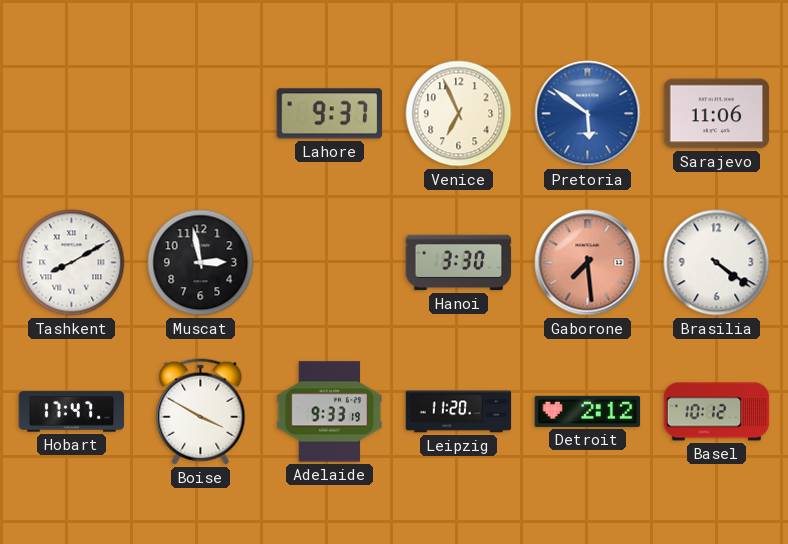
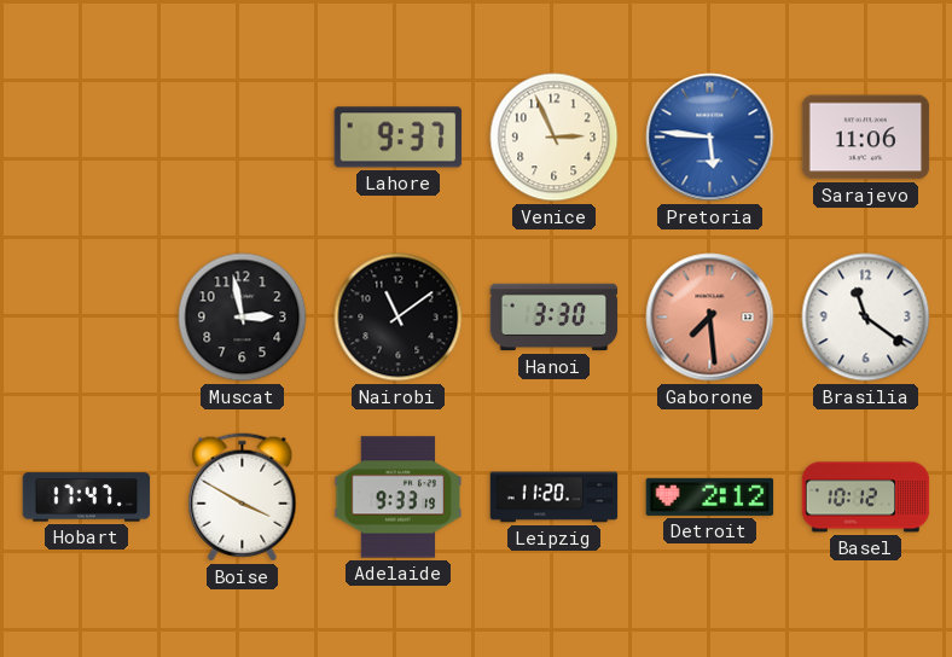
Venice: 6:56 -> 2:56
Pretoria: 5:51 -> 5:46
Tashkent: 8:10 -> none
Nairobi: none -> 11:09
Brasilia: 4:21 -> 11:21
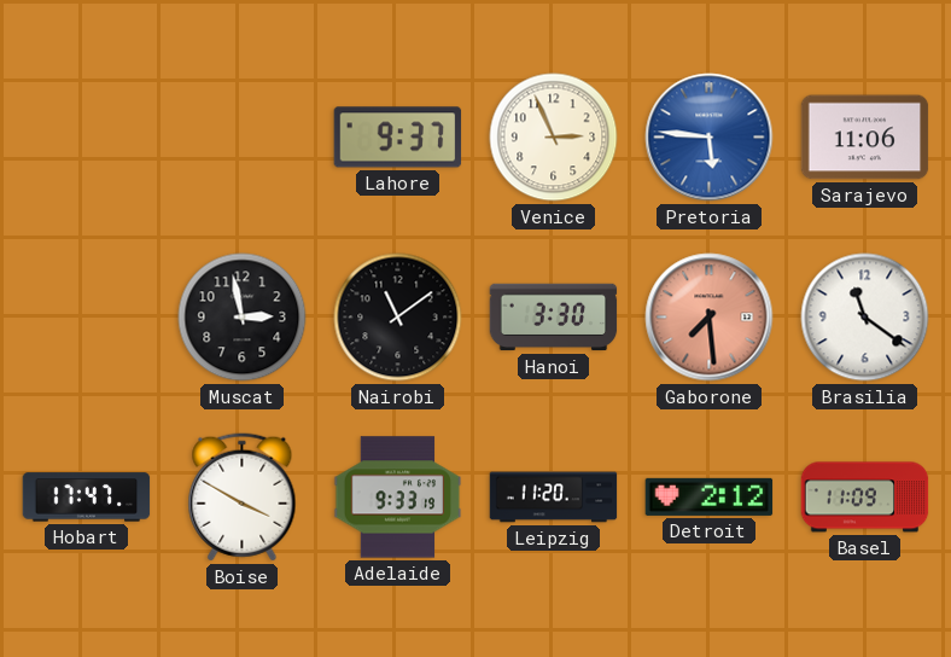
Basel: 10:12 -> 11:09
